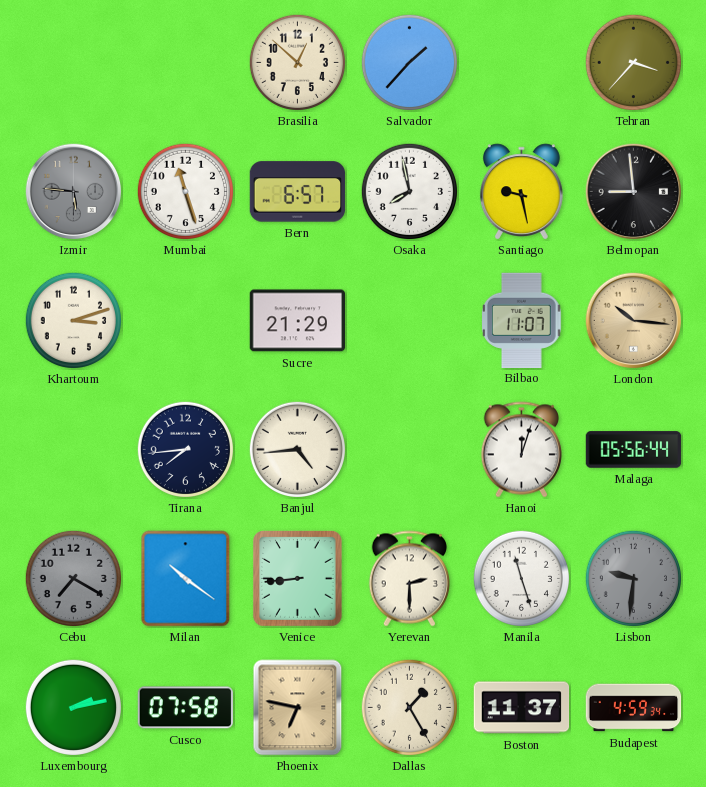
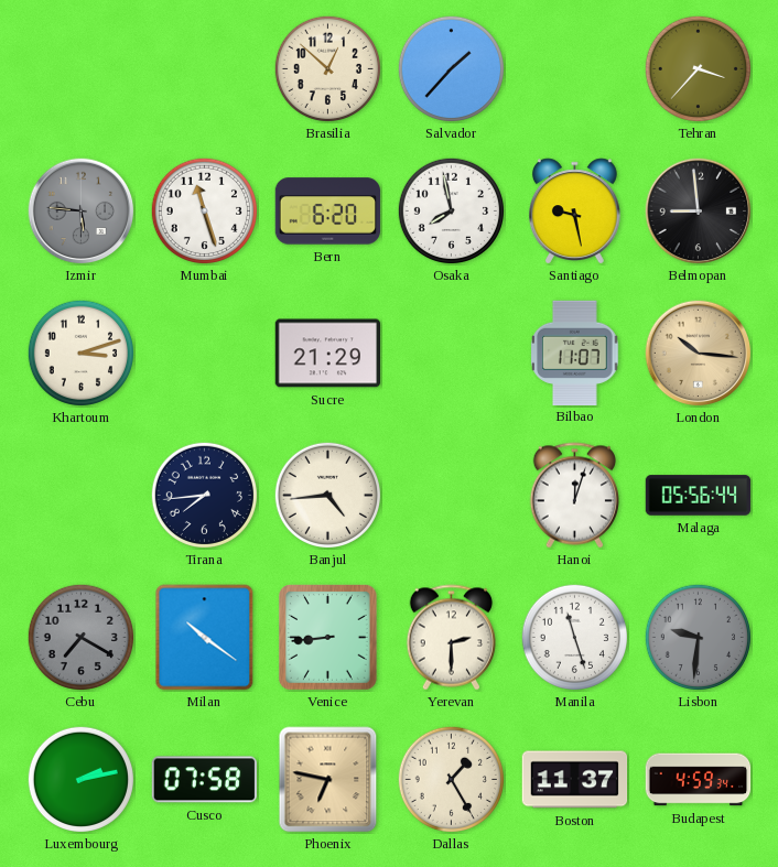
Bern: 6:57 -> 6:20
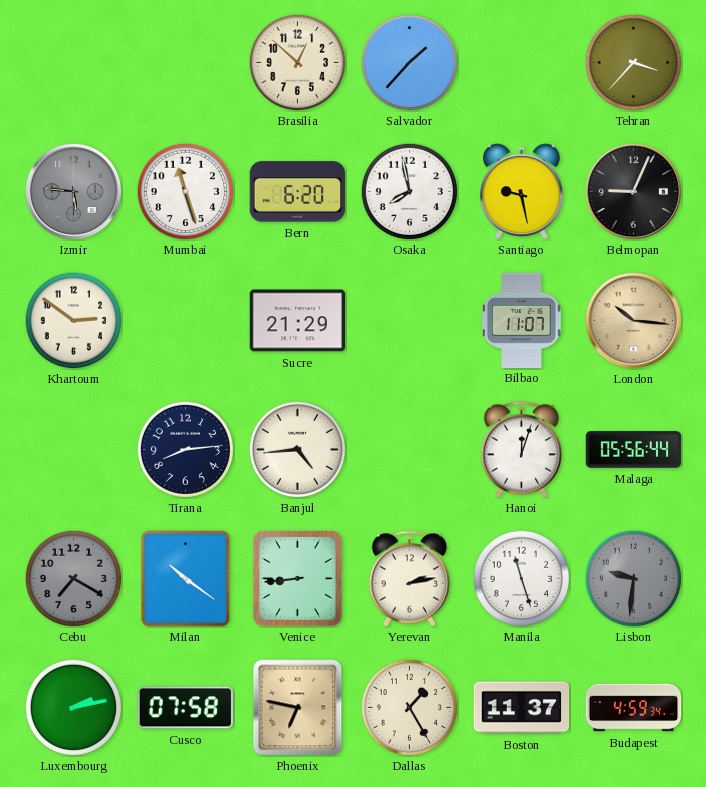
Belmopan: 8:59 -> 9:04
Khartoum: 3:12 -> 2:51
Tirana: 7:44 -> 8:14
Yerevan: 2:30 -> 2:13
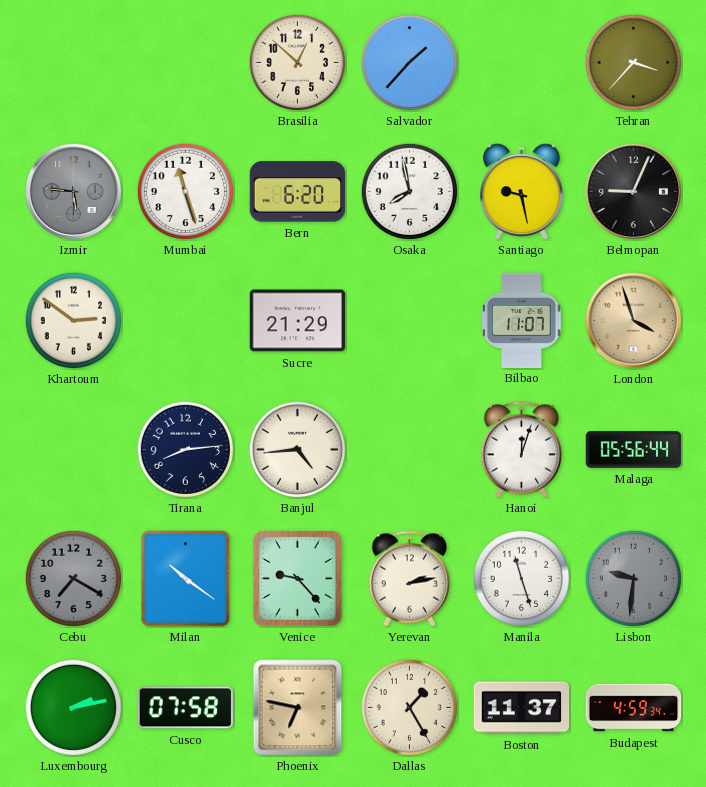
London: 10:16 -> 3:57
Venice: 8:44 -> 9:23
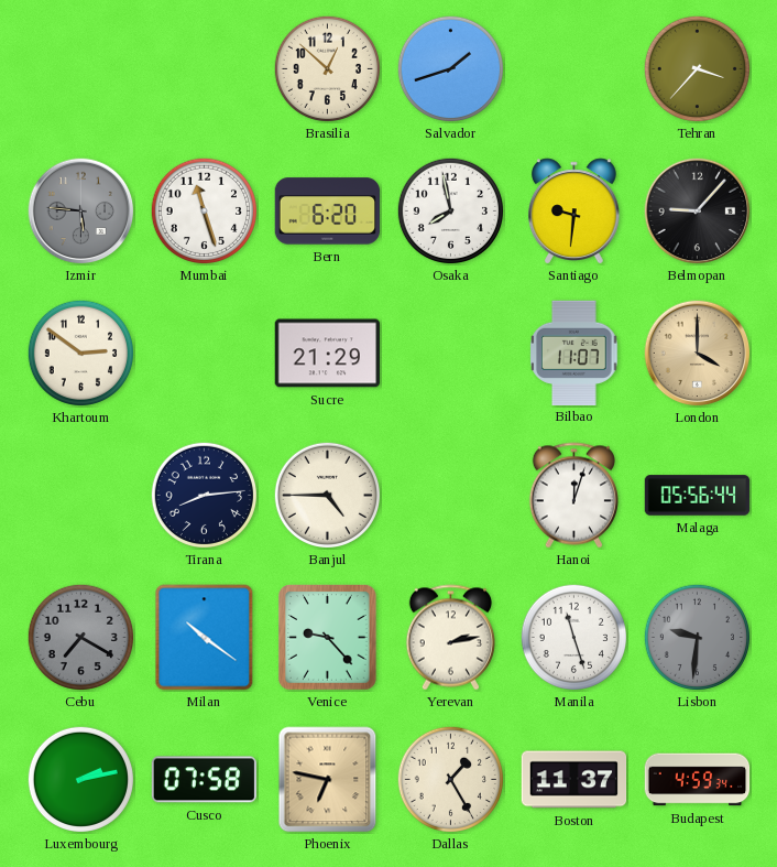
Salvador: 1:37 -> 1:42
Santiago: 9:28 -> 9:31
Belmopan: 9:04 -> 9:07
London: 3:57 -> 4:00
Banjul: 4:44 -> 4:45
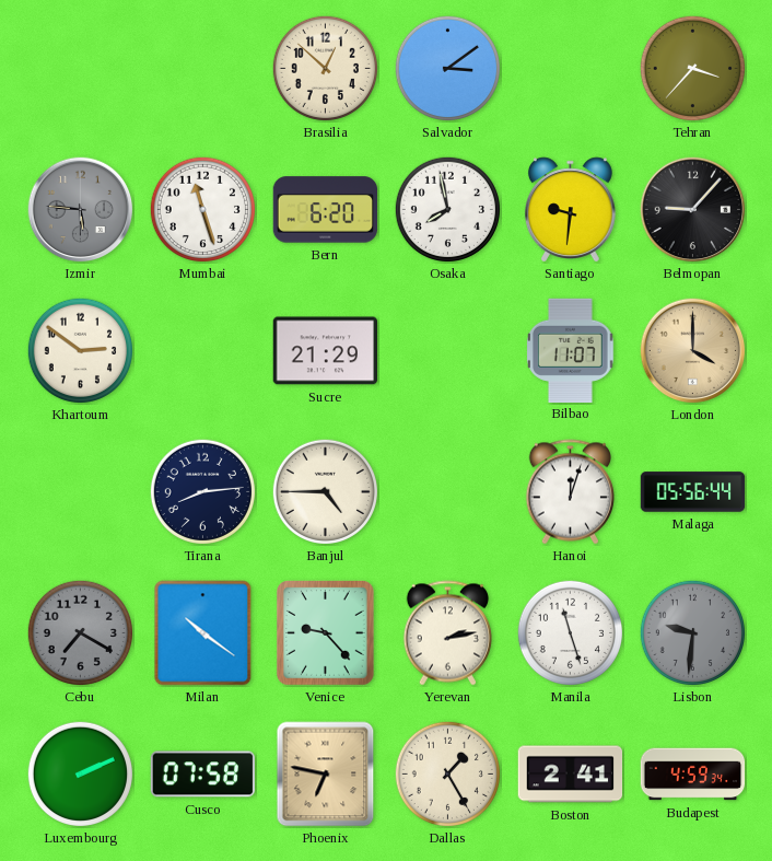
Salvador: 1:42 -> 3:09
Luxembourg: 2:13 -> 2:11
Boston: 11:37 -> 2:41
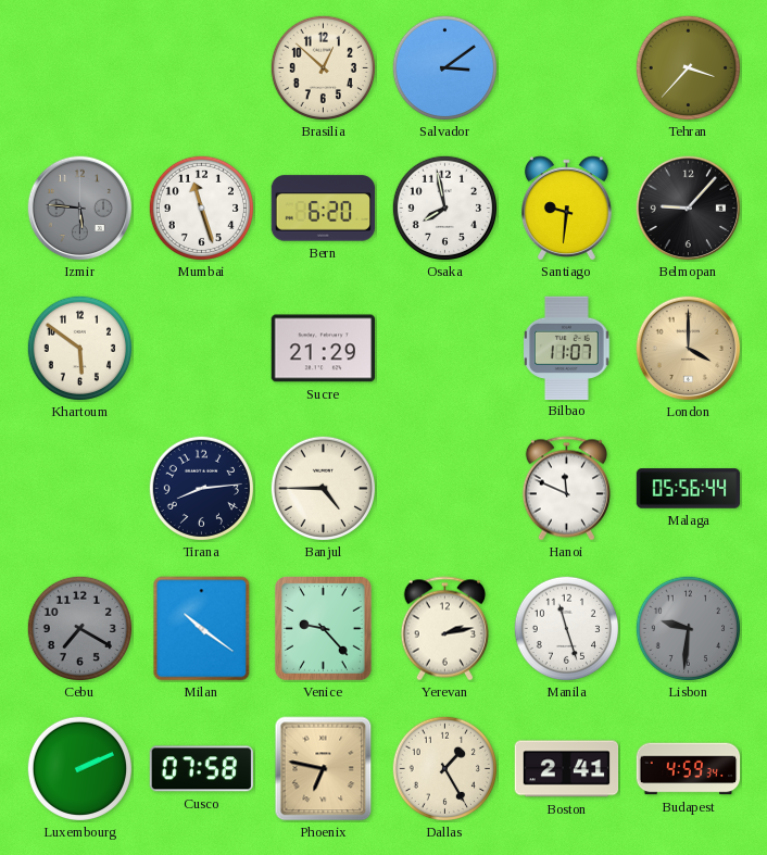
Khartoum: 2:51 -> 5:51
Hanoi: 12:03 -> 11:49
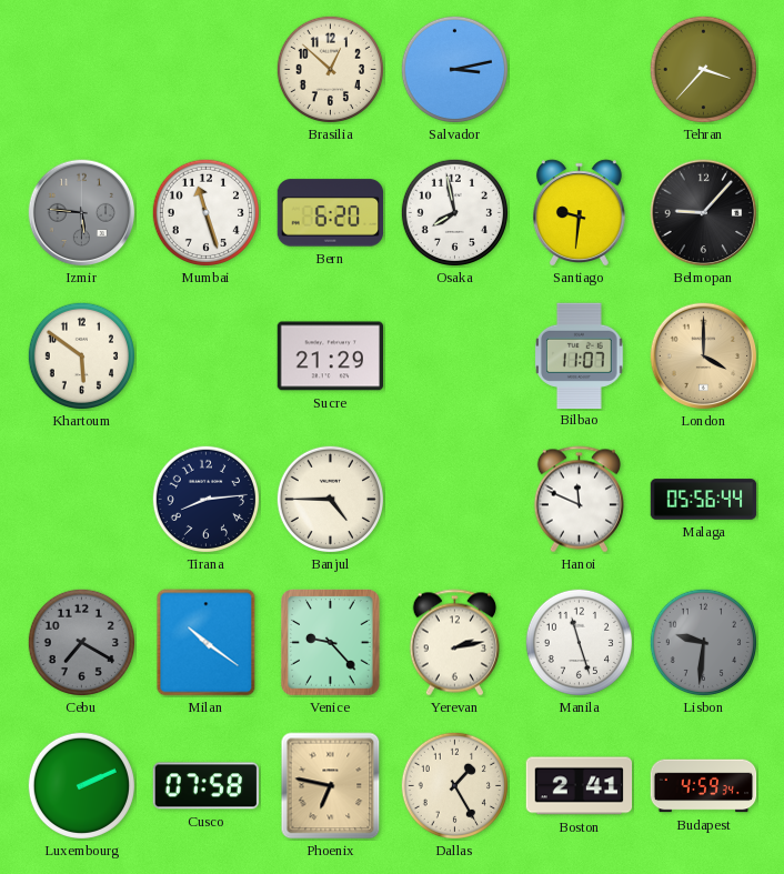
Salvador: 3:09 -> 3:13
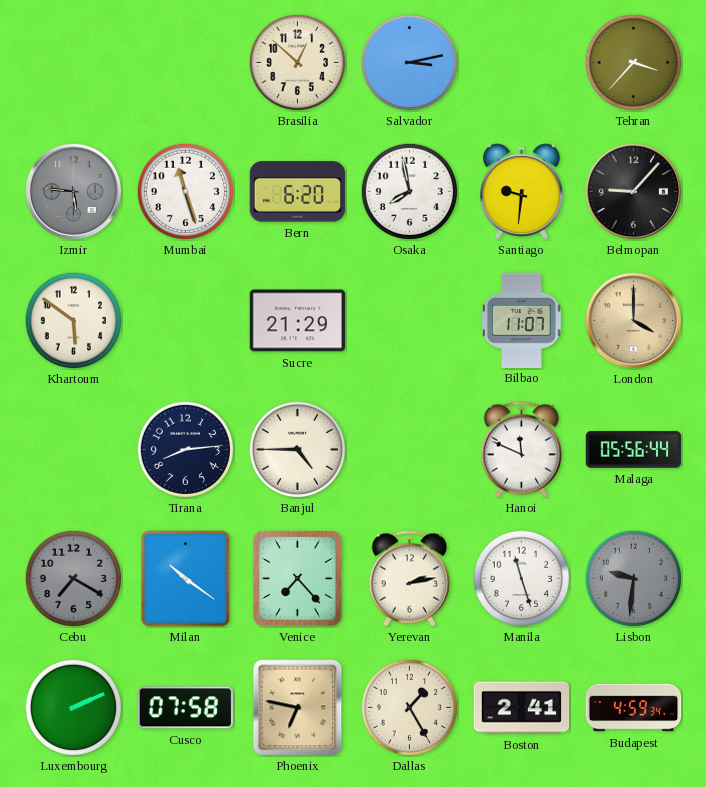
Venice: 9:23 -> 7:23
